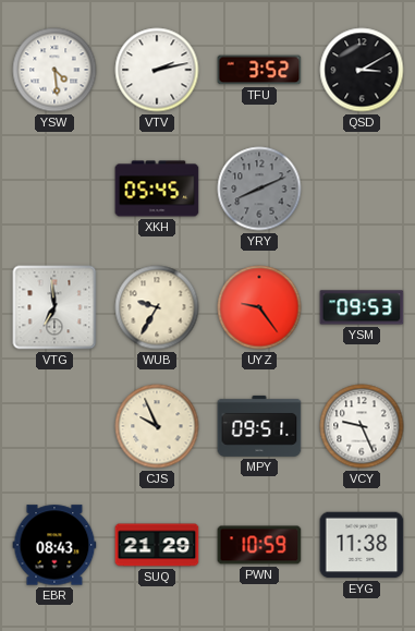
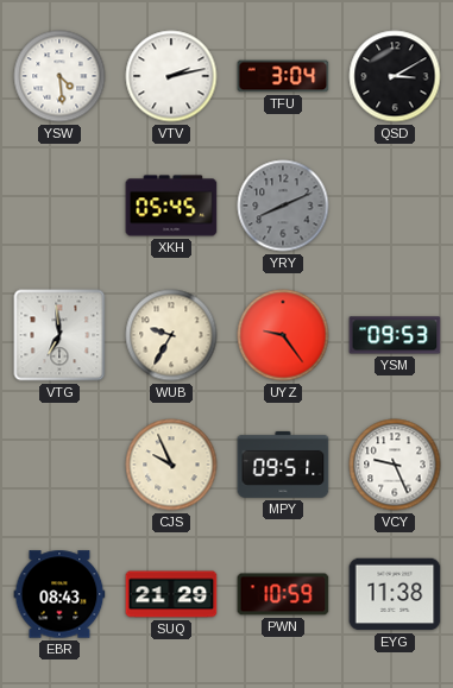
TFU: 3:52 -> 3:04
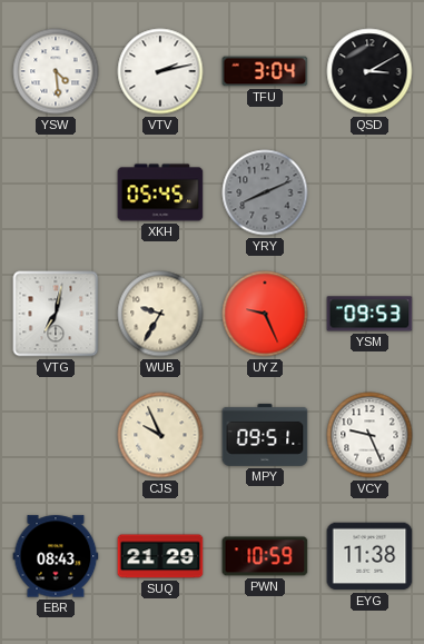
VTG: 6:59 -> 7:02
UYZ: 9:24 -> 9:26
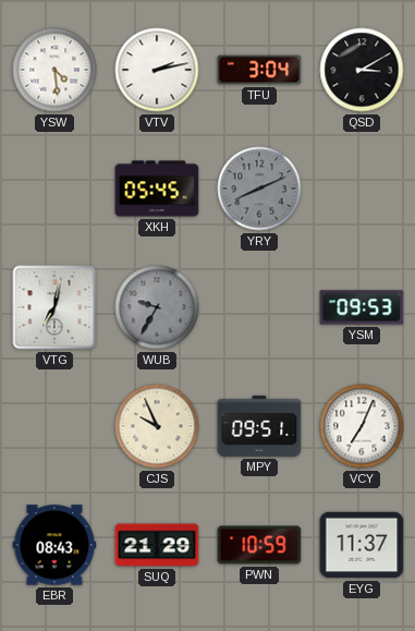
WUB dial: cream -> grey
UYZ: 9:26 -> none
VCY: 9:26 -> 7:04
EYG: 11:38 -> 11:37
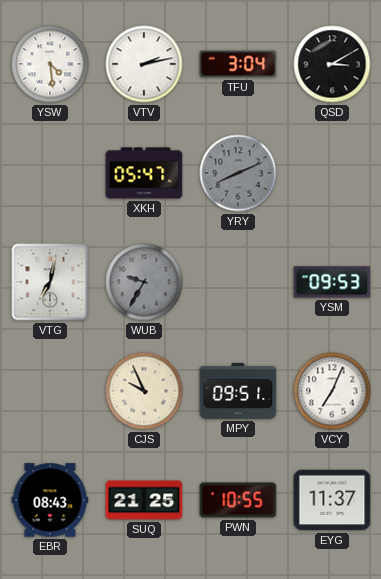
XKH: 05:45 -> 05:47
SUQ: 21:29 -> 21:25
PWN: 10:59 -> 10:55
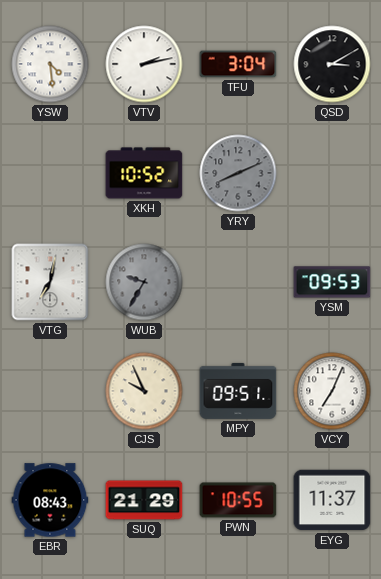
XKH: 05:47 -> 10:52
SUQ: 21:25 -> 21:29
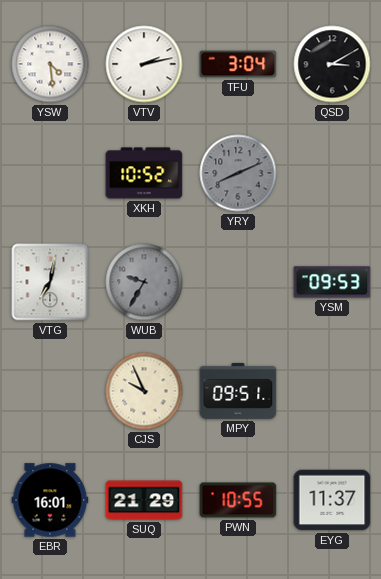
VCY: 7:04 -> none
EBR: 08:43 -> 16:01
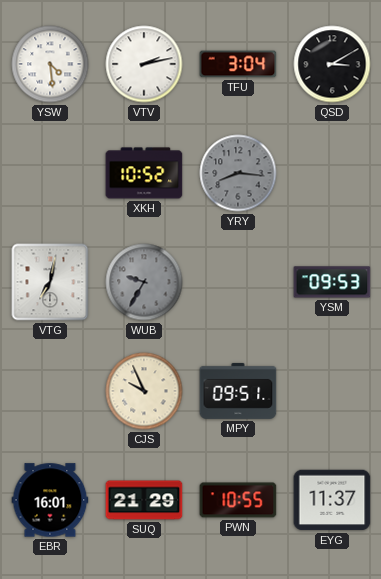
YRY: 8:11 -> 8:16
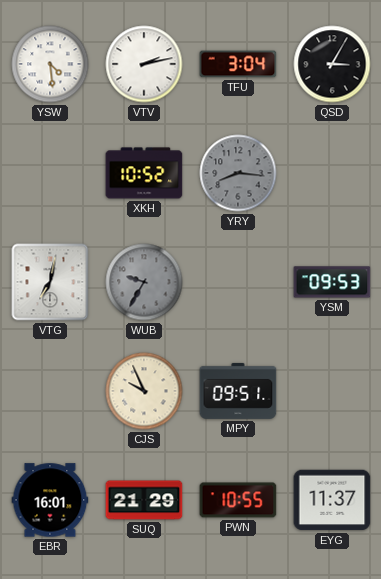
QSD: 3:10 -> 3:05
